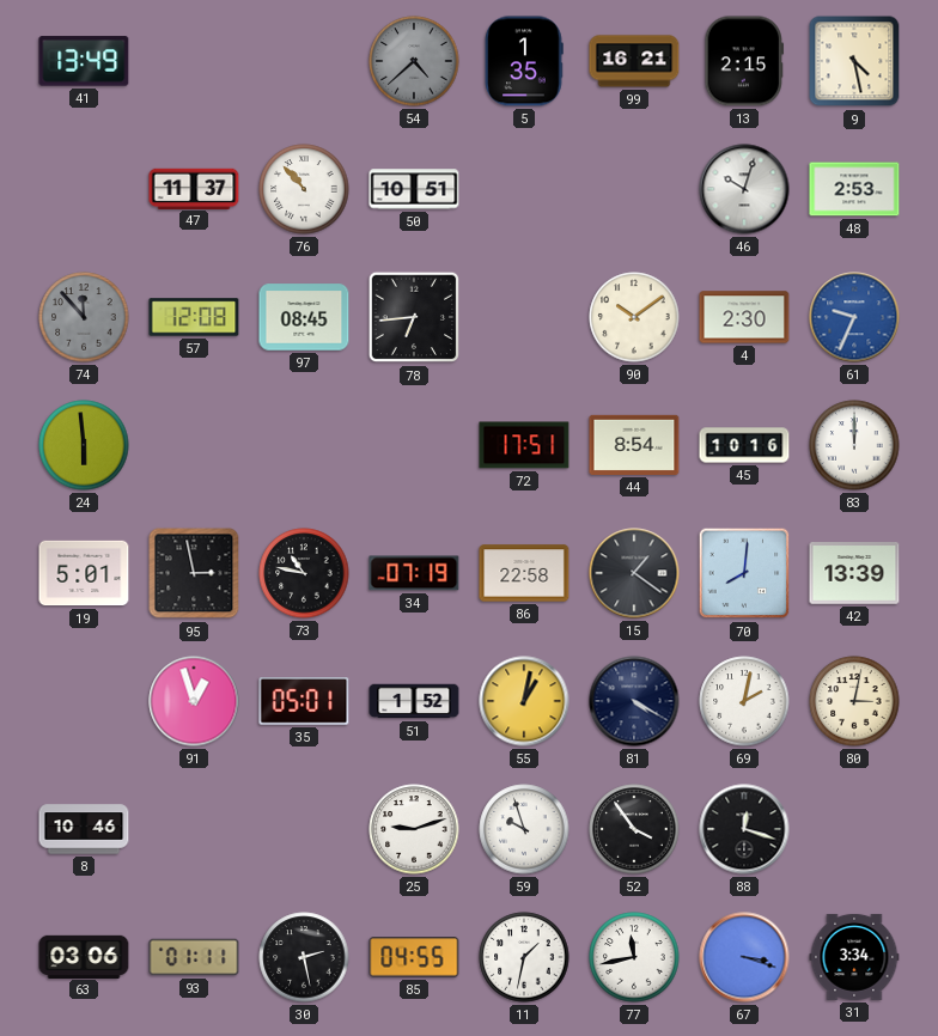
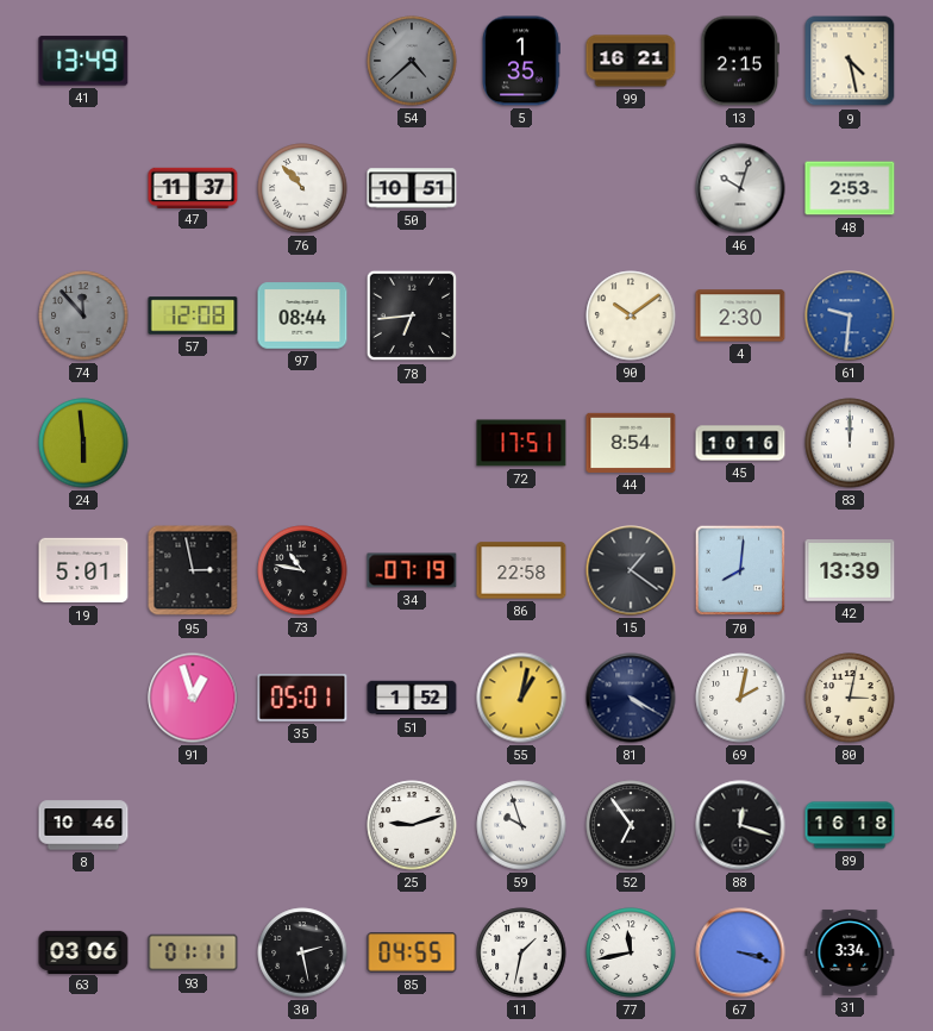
97: 08:45 -> 08:44
61: 9:34 -> 9:31
52: 3:54 -> 6:54
89: none -> 16:18
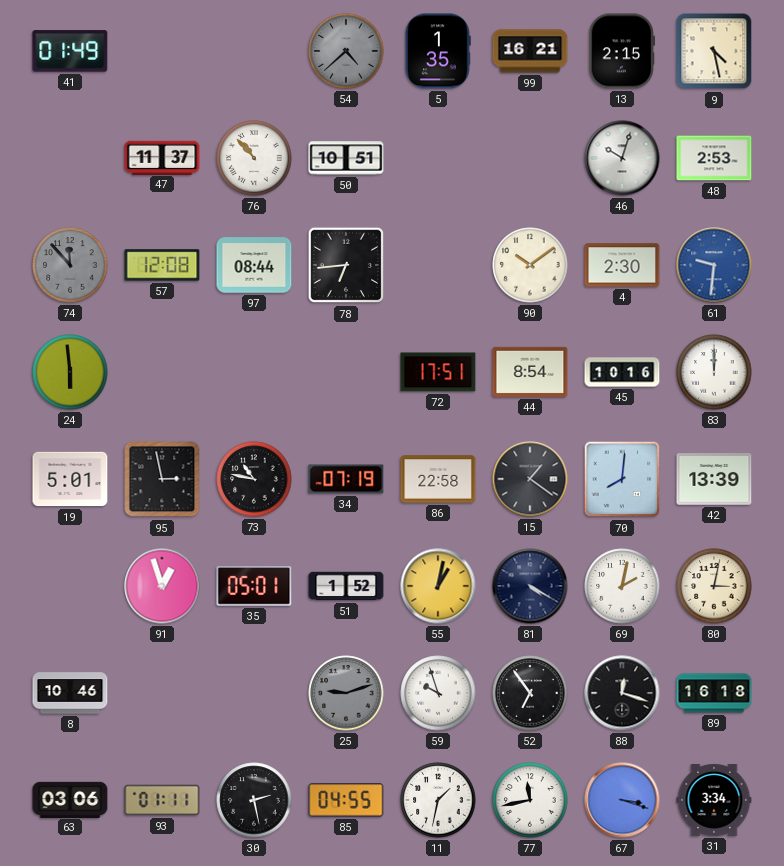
41: 13:49 -> 01:49
25 dial: white -> grey
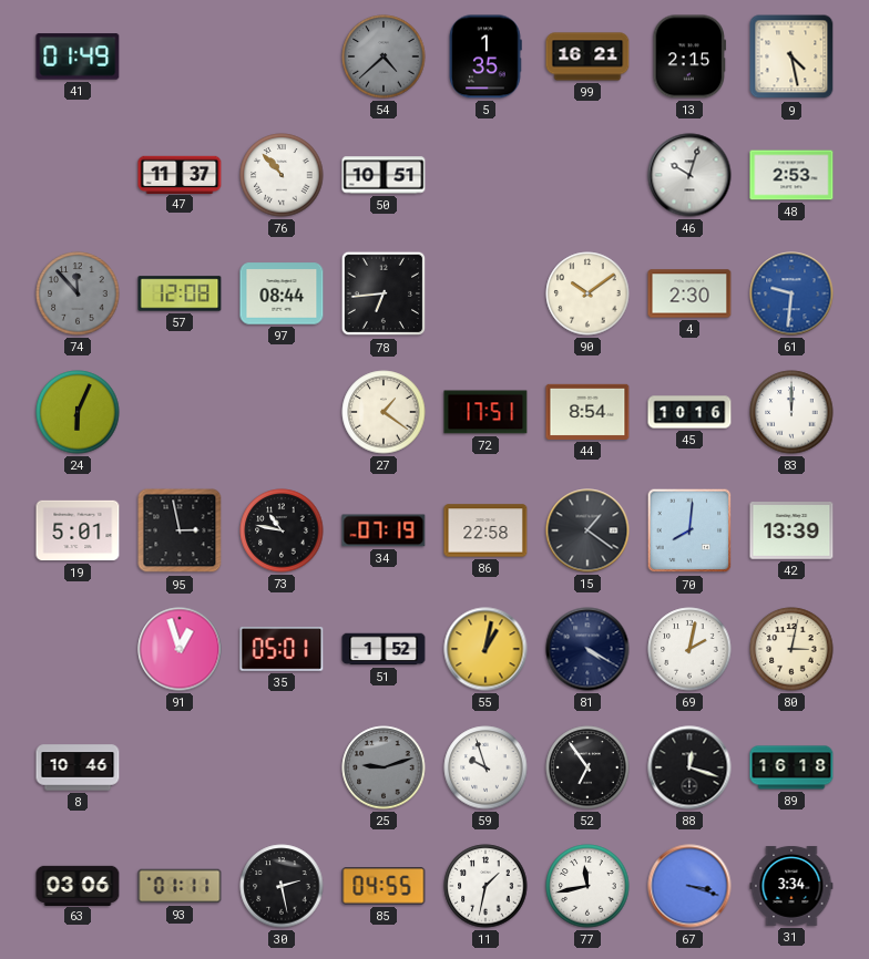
24: 5:59 -> 6:04
27: none -> 1:21
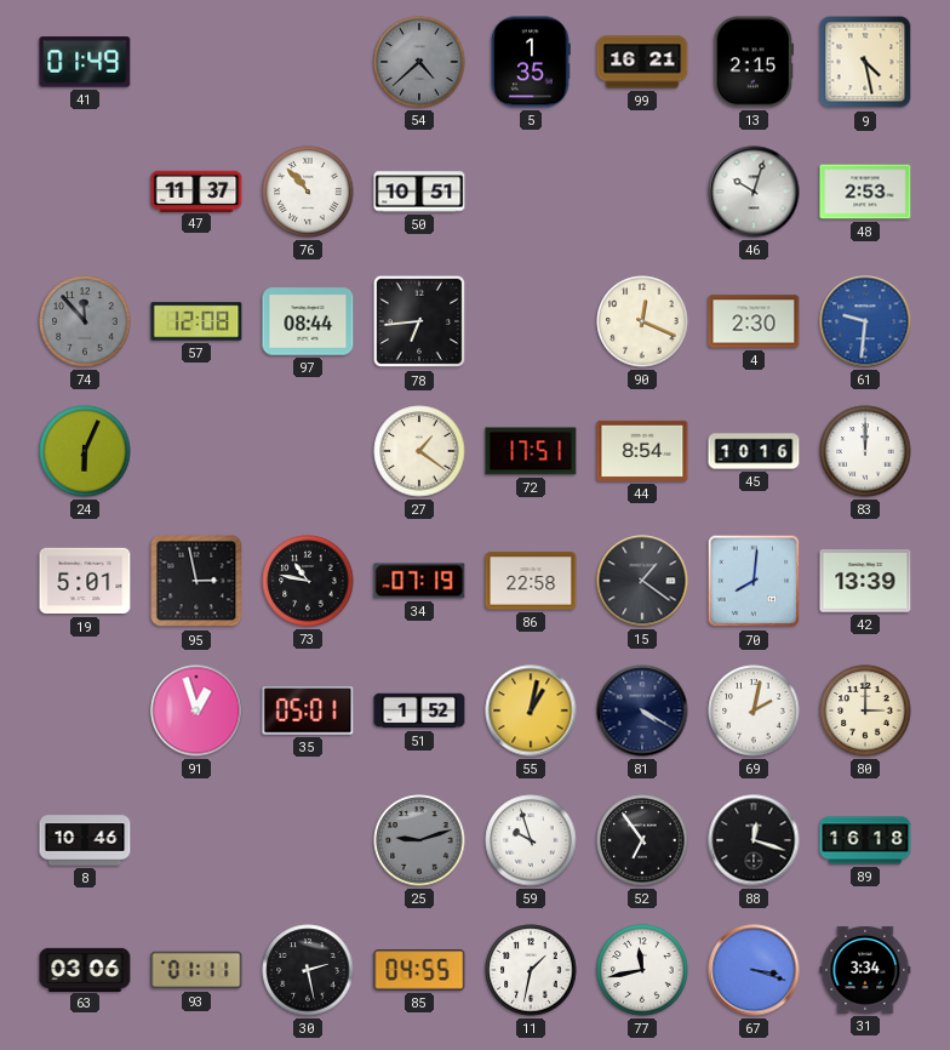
90: 10:09 -> 12:19
80: 3:02 -> 3:00
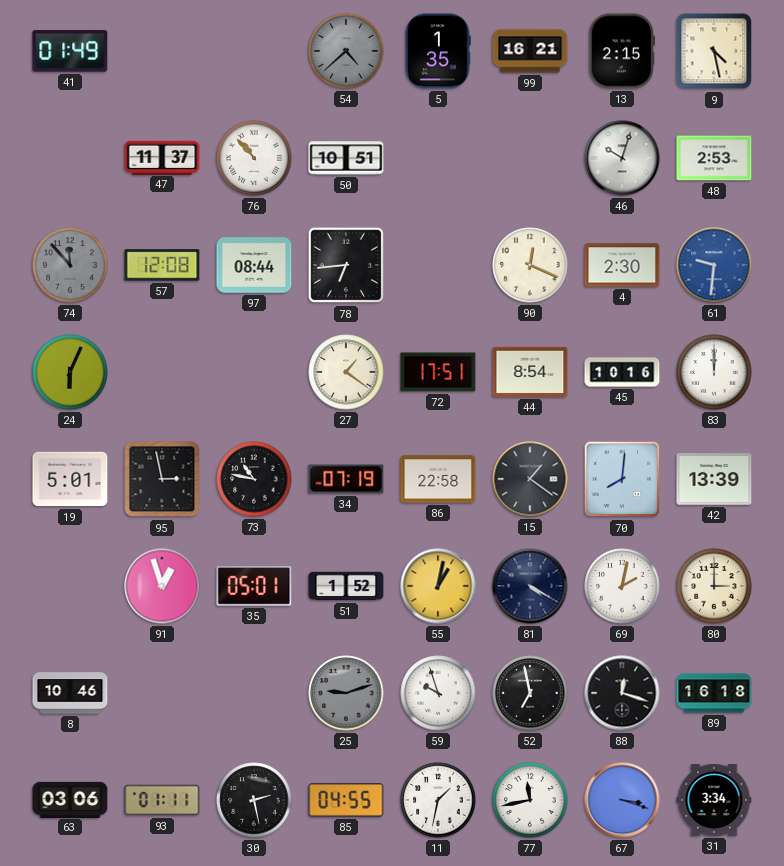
52: 6:54 -> 6:58
